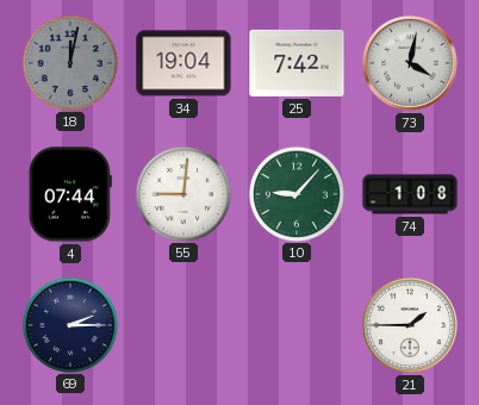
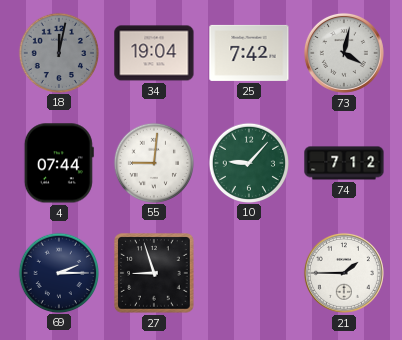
74: 1:08 -> 7:12
27: none -> 8:57
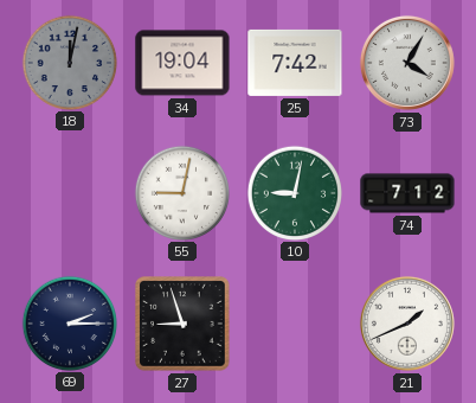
73: 4:02 -> 4:05
4: 07:44 -> none
55: 9:01 -> 9:02
10: 9:07 -> 9:02
21: 1:45 -> 1:41
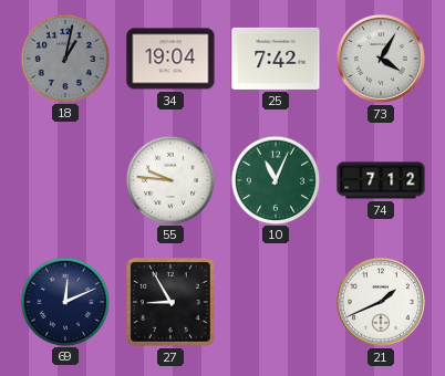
18: 12:02 -> 1:02
55: 9:02 -> 9:46
10: 9:02 -> 11:04
69: 2:15 -> 12:11
27: 8:57 -> 8:55
